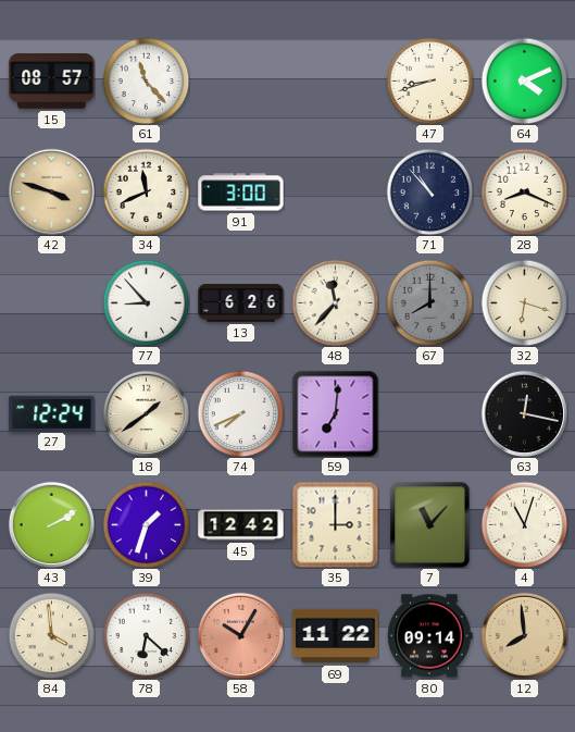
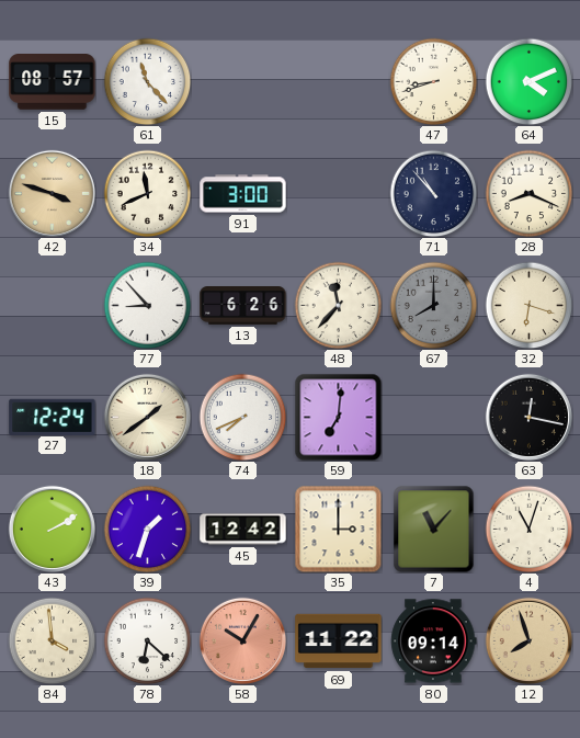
12: 7:59 -> 7:57
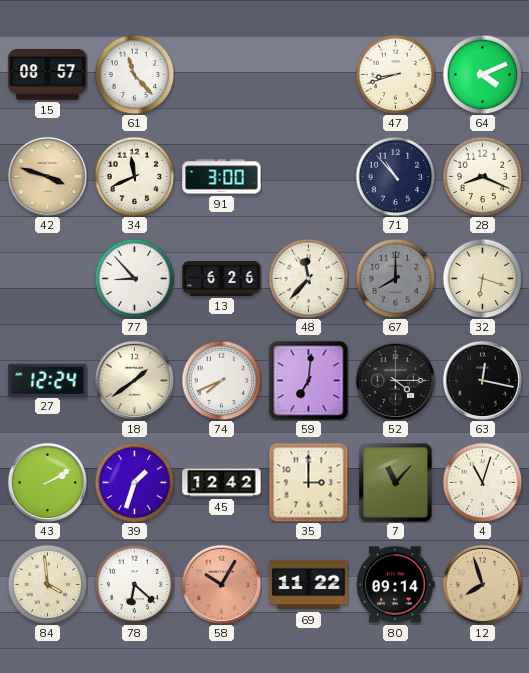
52: none -> 4:15
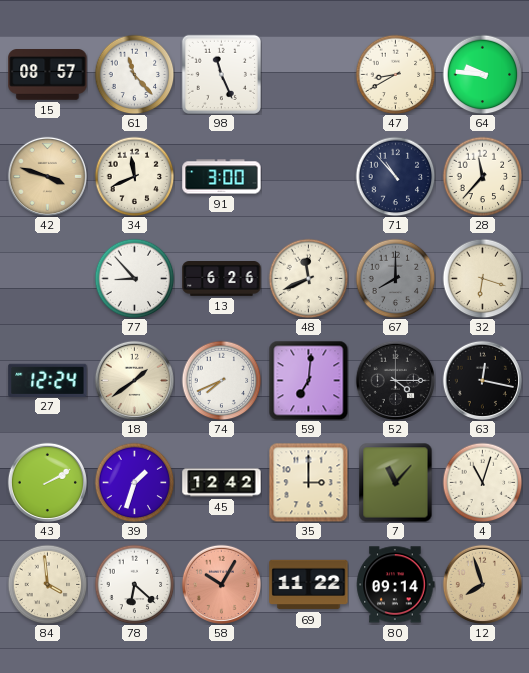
98: none -> 11:26
47: 8:42 -> 8:40
64: 4:11 -> 9:46
28: 8:19 -> 11:37
48: 11:37 -> 11:41
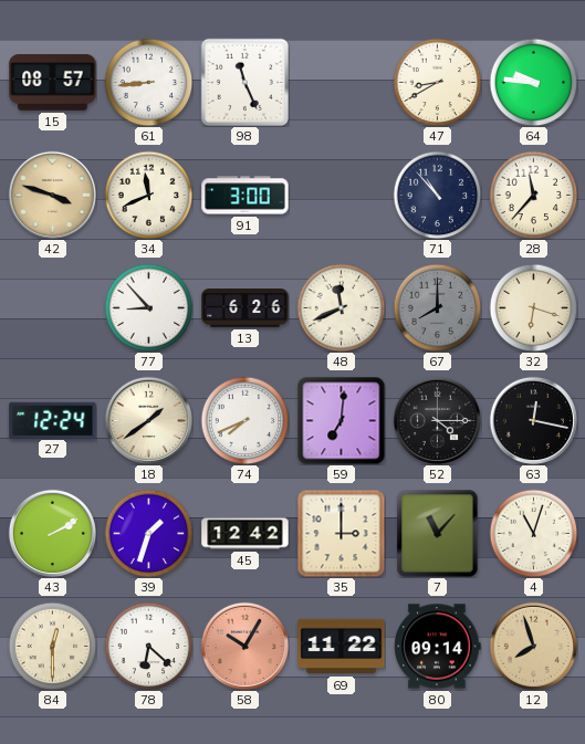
61: 11:23 -> 8:44
84: 3:59 -> 12:30
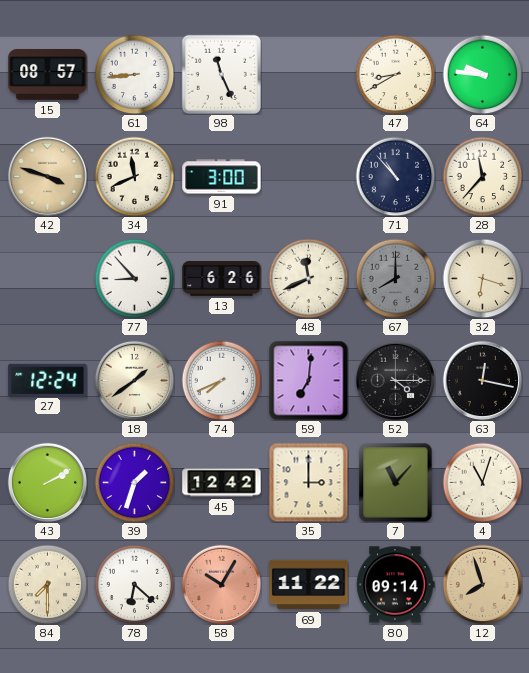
84: 12:30 -> 7:30
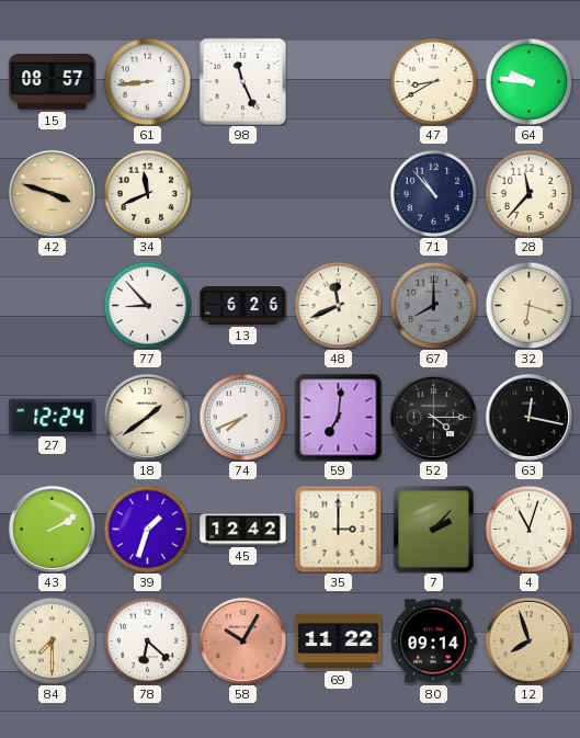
91: 3:00 -> none
7: 11:07 -> 2:07
